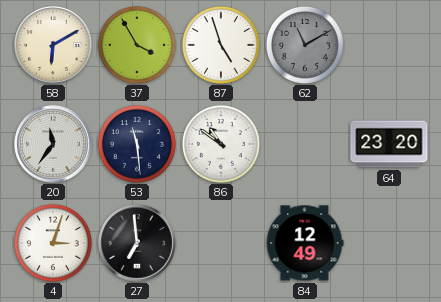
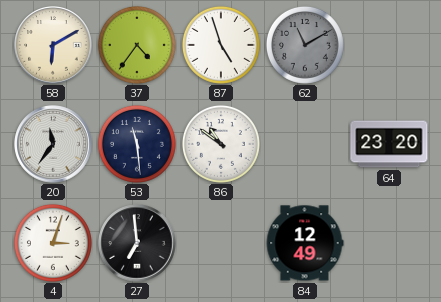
37: 3:55 -> 4:36
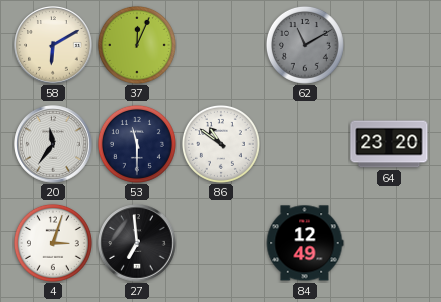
37: 4:36 -> 12:04
87: 4:57 -> none
53: 11:29 -> 11:30
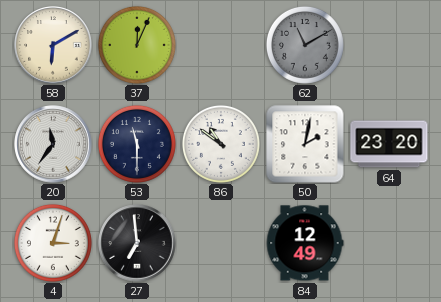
50: none -> 2:02
